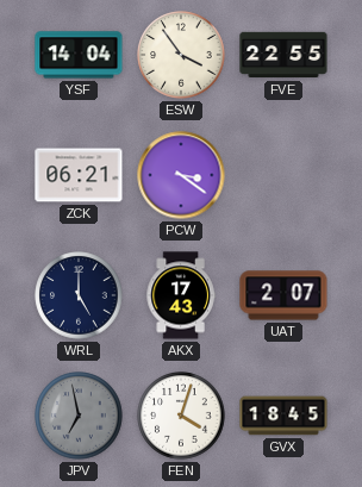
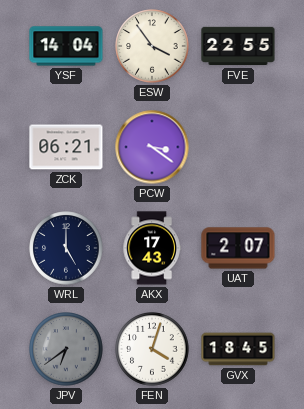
JPV: 6:58 -> 6:39
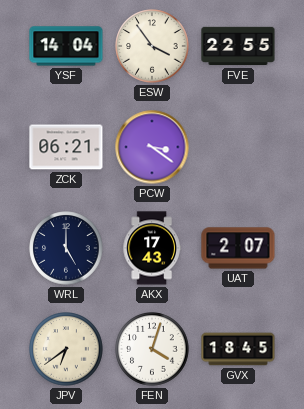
JPV dial: grey -> cream
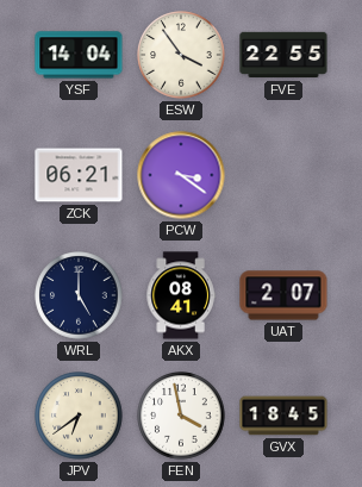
AKX: 17:43 -> 08:41
FEN: 4:03 -> 3:58
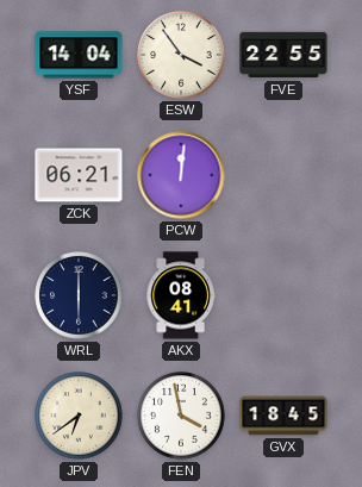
PCW: 3:21 -> 12:01
WRL: 5:00 -> 6:00
UAT: 2:07 -> none
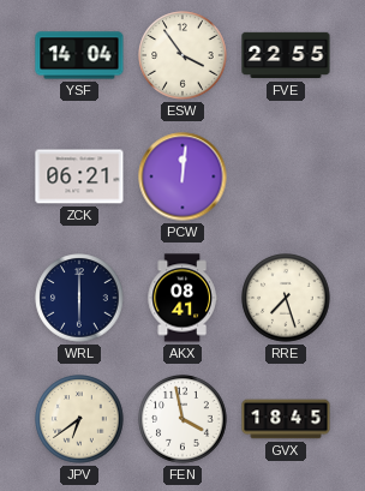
RRE: none -> 7:27
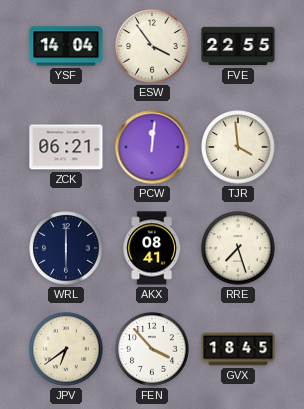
TJR: none -> 3:59
FEN: 3:58 -> 3:53
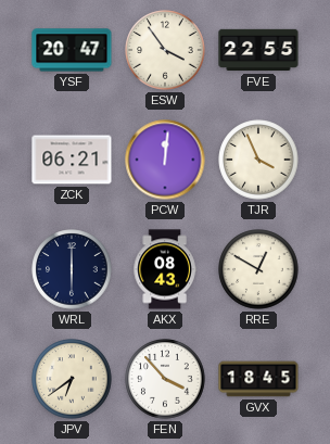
YSF: 14:04 -> 20:47
TJR: 3:59 -> 3:56
AKX: 08:41 -> 08:43
RRE: 7:27 -> 12:50
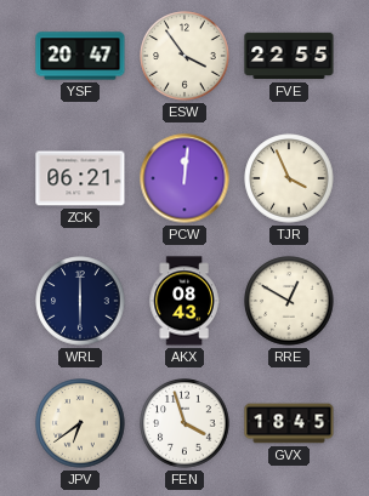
FEN: 3:53 -> 3:57
